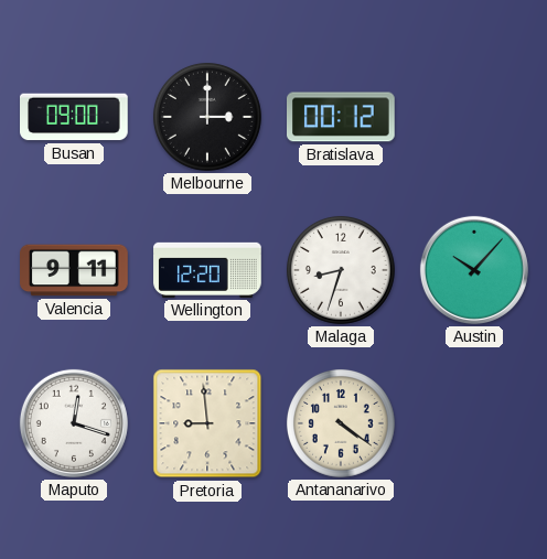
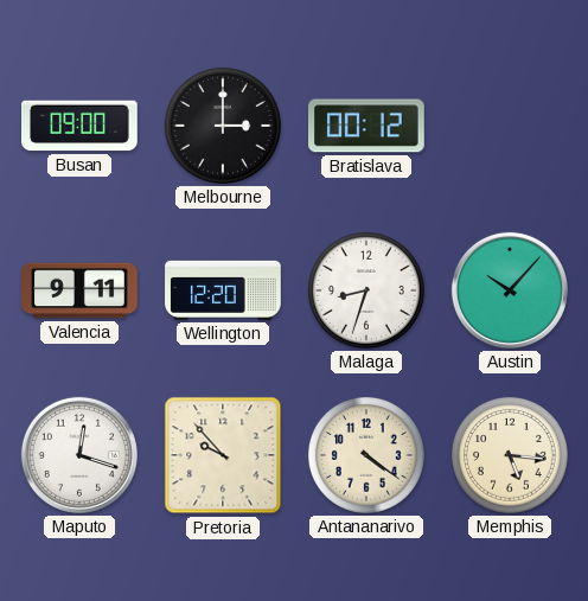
Pretoria: 8:59 -> 9:53
Memphis: none -> 5:16
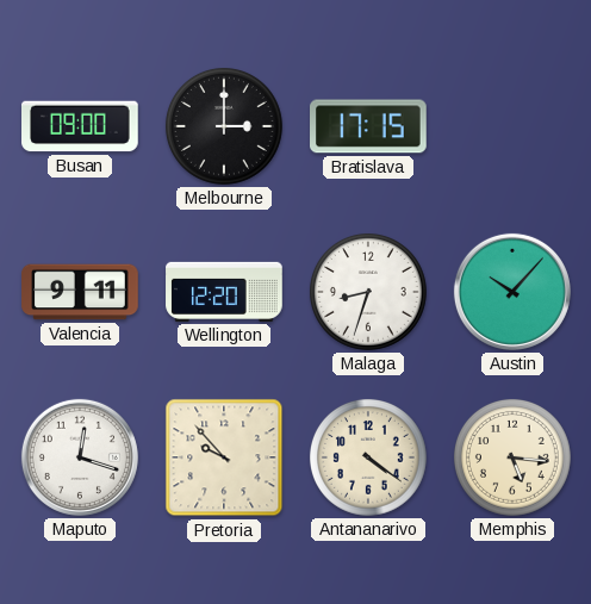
Bratislava: 00:12 -> 17:15
